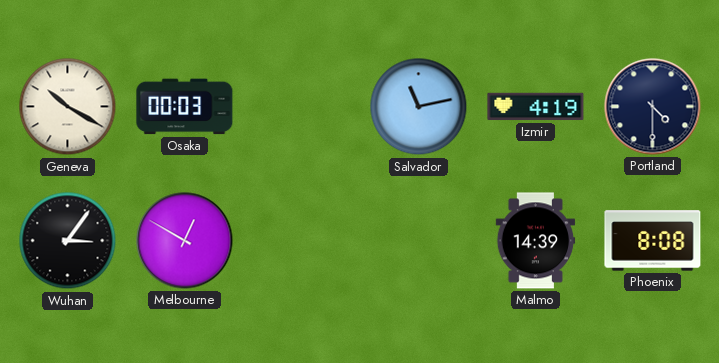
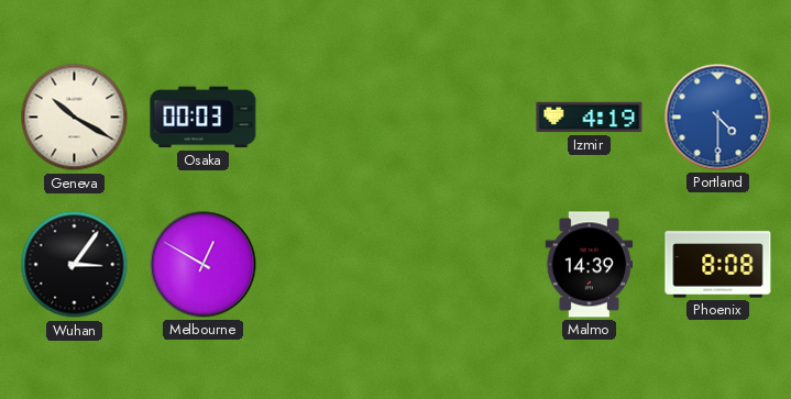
Salvador: 11:13 -> none
Portland dial: navy -> blue
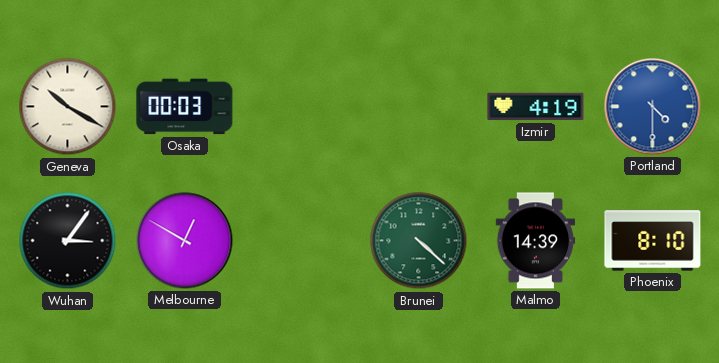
Brunei: none -> 4:22
Phoenix: 8:08 -> 8:10
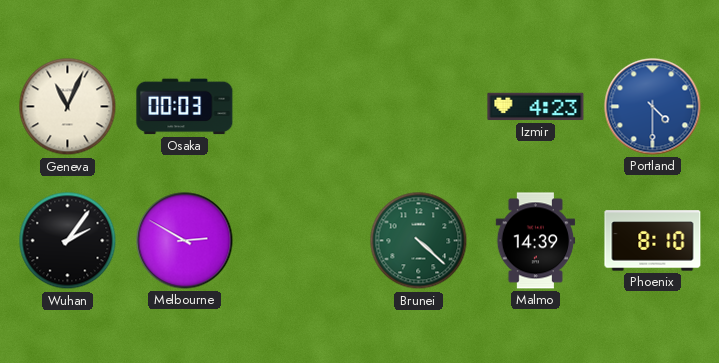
Geneva: 10:20 -> 11:04
Izmir: 4:19 -> 4:23
Wuhan: 3:06 -> 2:06
Melbourne: 12:50 -> 2:50
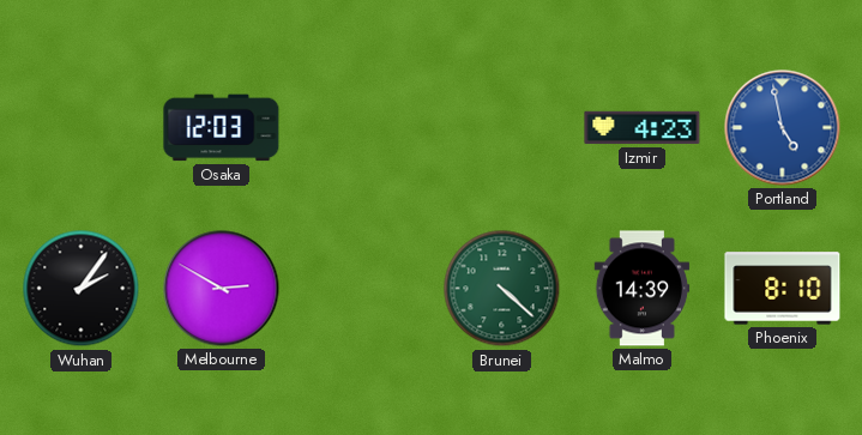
Geneva: 11:04 -> none
Osaka: 00:03 -> 12:03
Portland: 4:30 -> 4:58
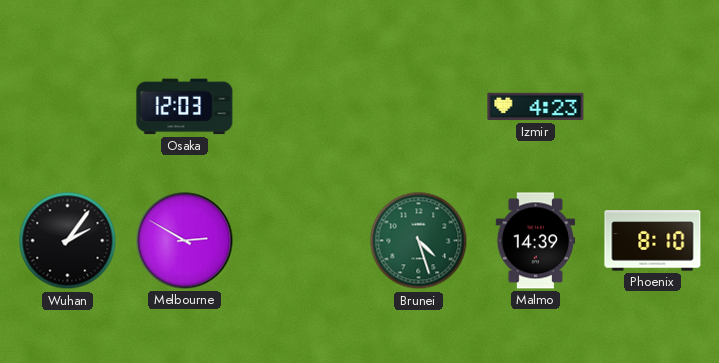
Portland: 4:58 -> none
Brunei: 4:22 -> 4:27
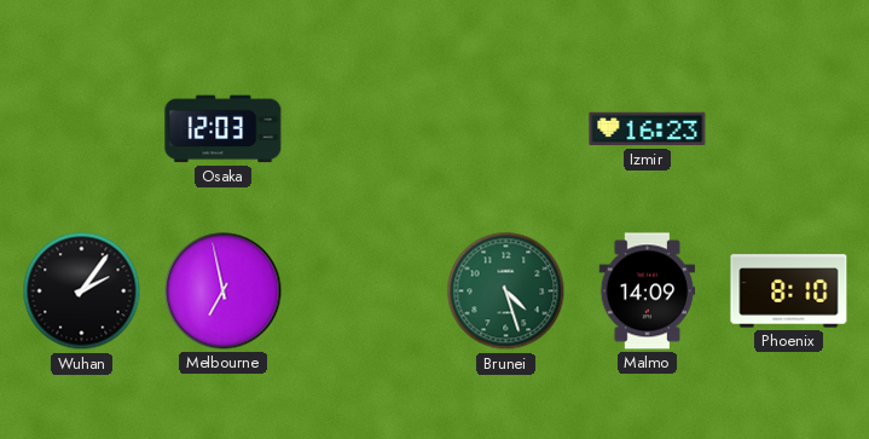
Izmir: 4:23 -> 16:23
Melbourne: 2:50 -> 6:58
Malmo: 14:39 -> 14:09
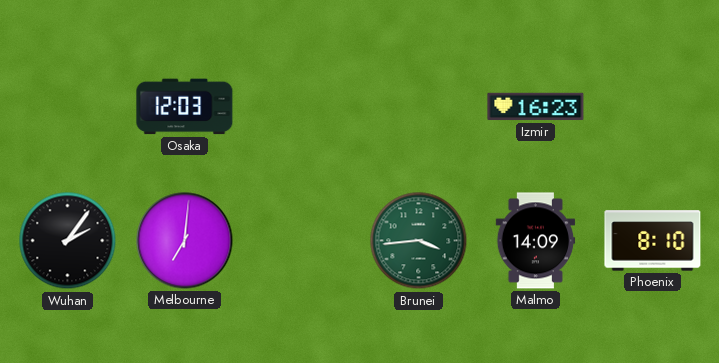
Melbourne: 6:58 -> 7:01
Brunei: 4:27 -> 3:44
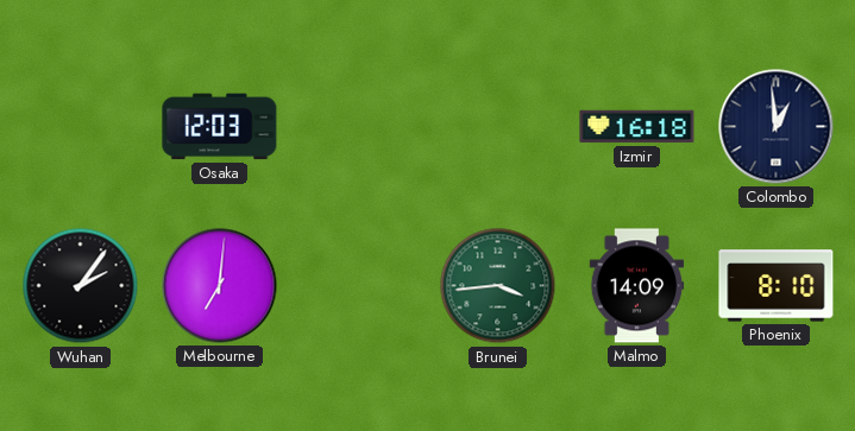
Izmir: 16:23 -> 16:18
Colombo: none -> 12:59
